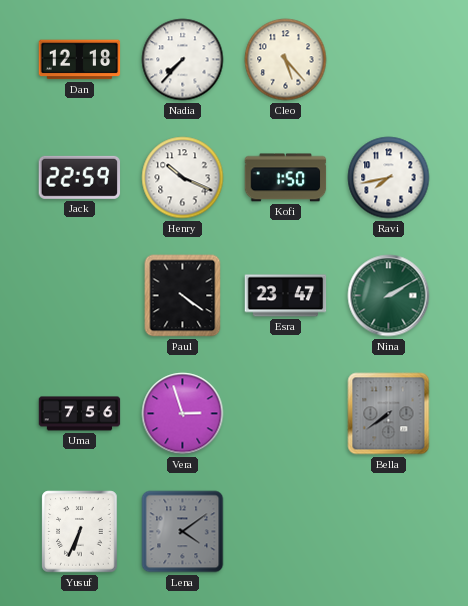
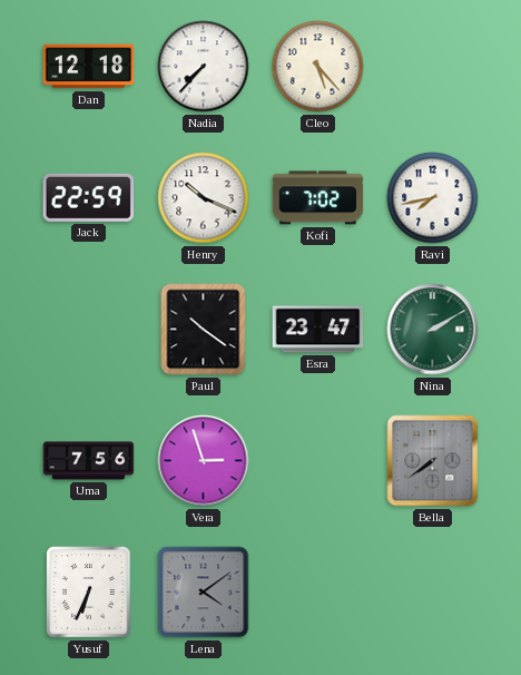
Kofi: 1:50 -> 7:02
Paul: 4:21 -> 10:21
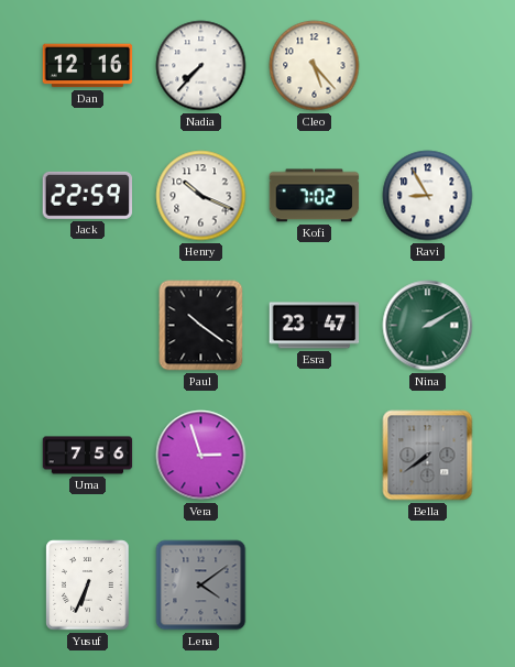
Dan: 12:18 -> 12:16
Ravi: 7:43 -> 8:55
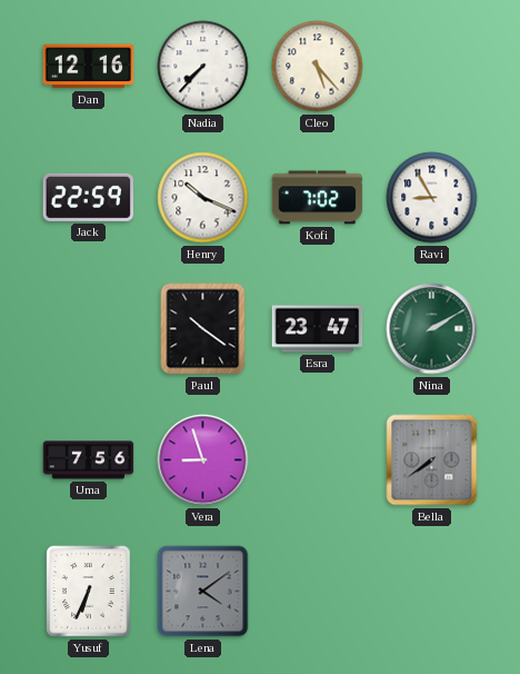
Vera: 2:57 -> 8:57
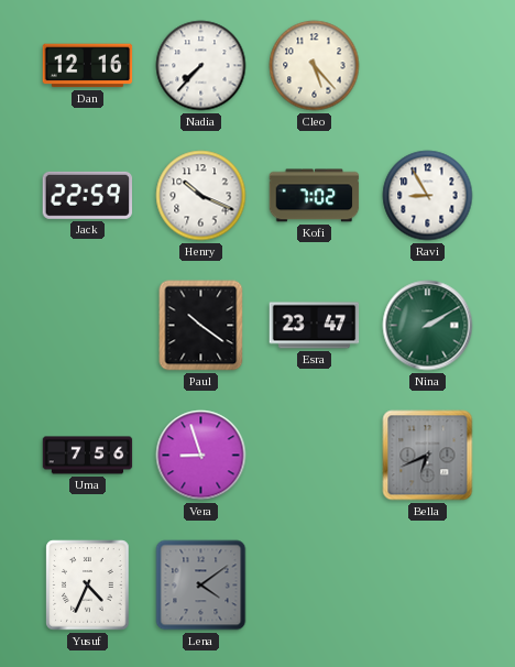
Bella: 7:39 -> 6:41
Yusuf: 6:34 -> 4:34
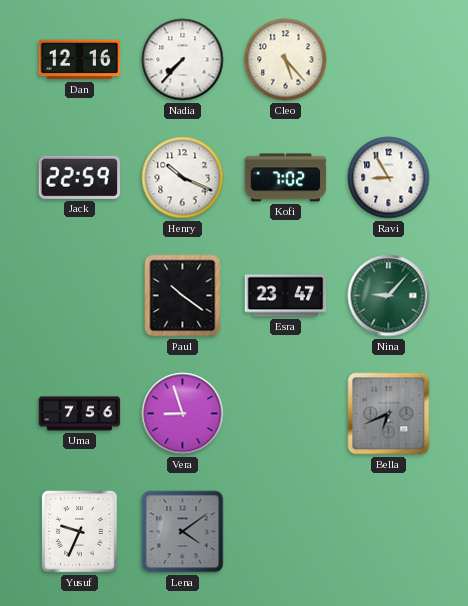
Nina: 2:10 -> 9:07
Yusuf: 4:34 -> 9:34
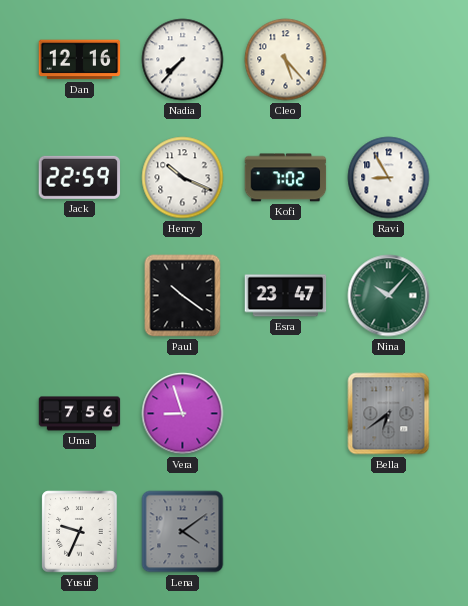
Nina: 9:07 -> 10:07
Bella: 6:41 -> 6:39
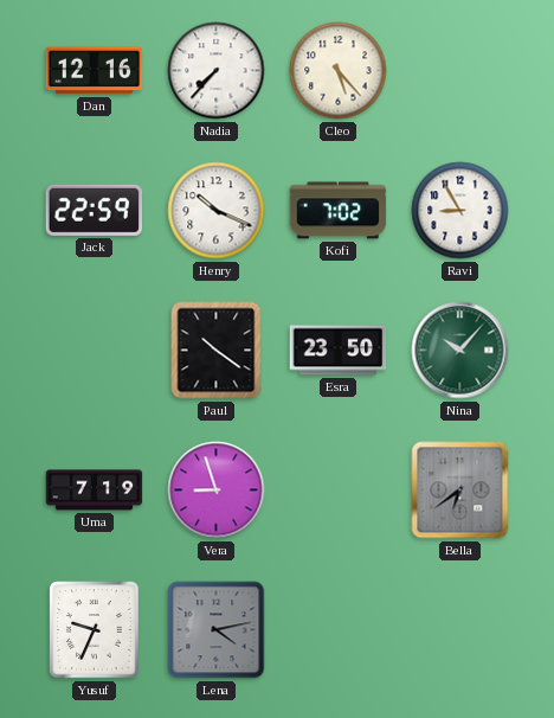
Esra: 23:47 -> 23:50
Uma: 7:56 -> 7:19
Lena: 4:09 -> 4:13
